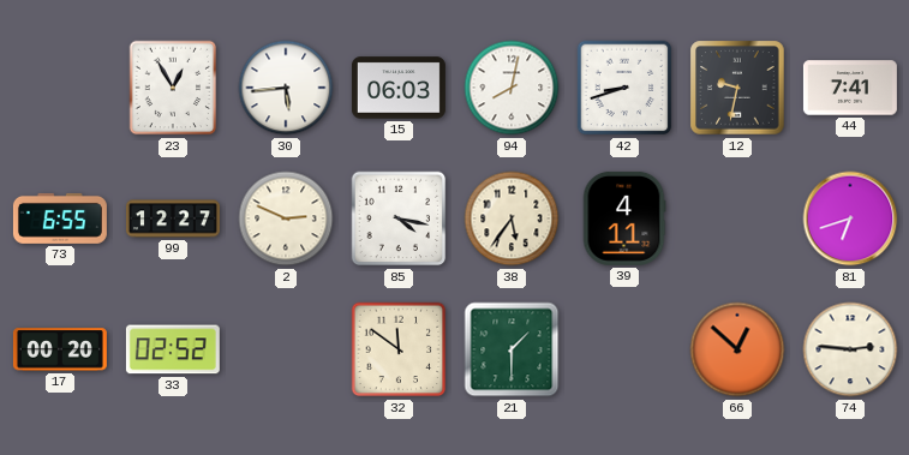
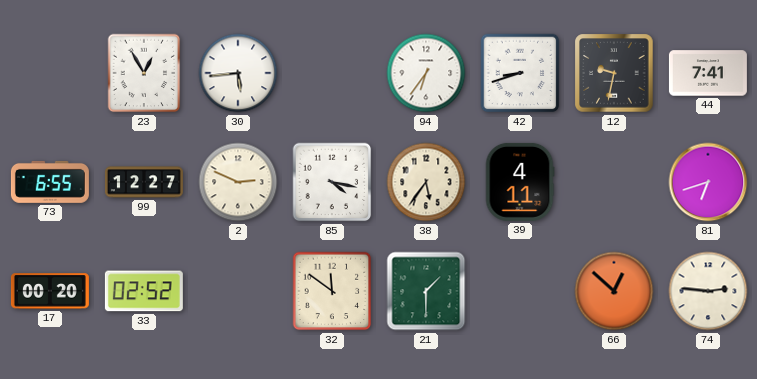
15: 06:03 -> none
94: 8:02 -> 6:36
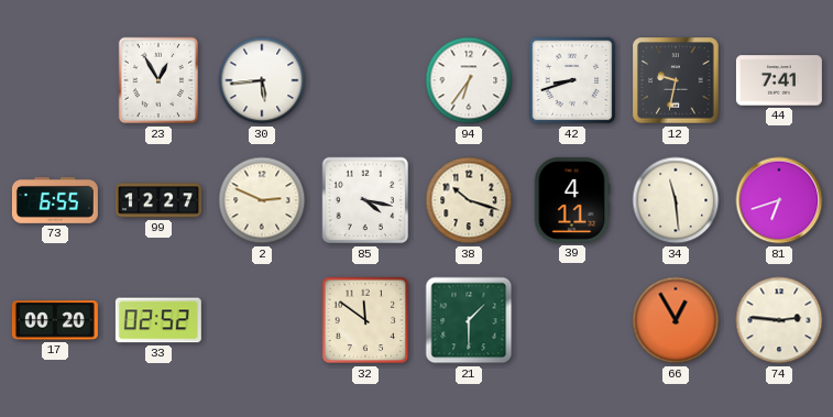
38: 5:36 -> 10:18
34: none -> 11:29
66: 12:52 -> 12:55
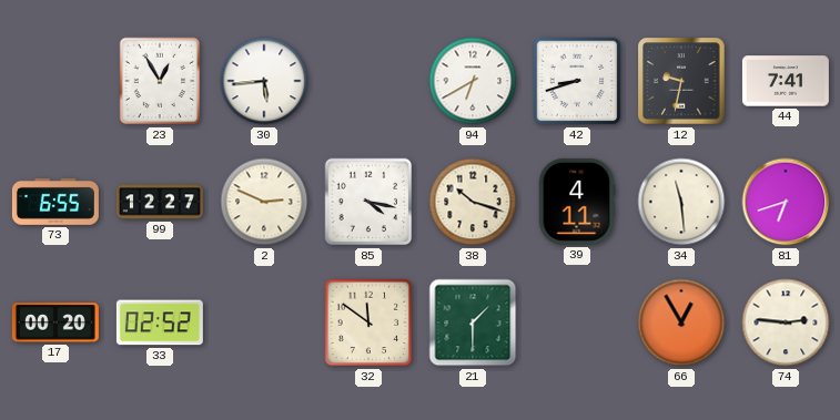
94: 6:36 -> 6:40
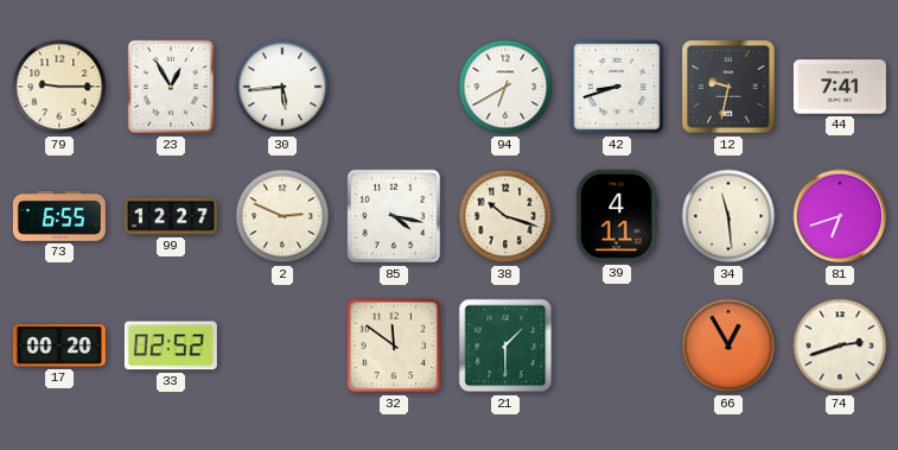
79: none -> 9:15
74: 2:46 -> 2:42
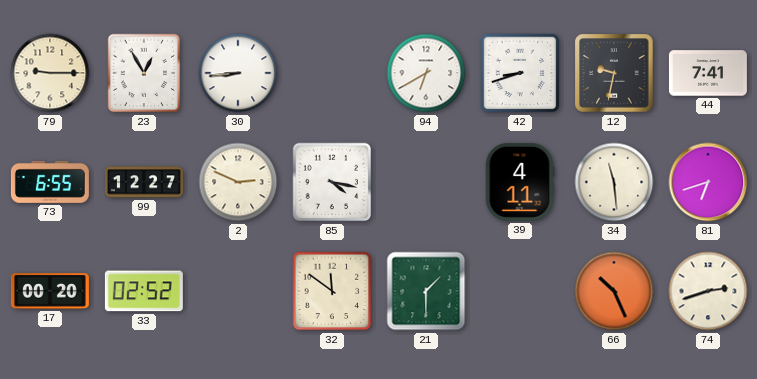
30: 5:44 -> 8:44
38: 10:18 -> none
66: 12:55 -> 10:26
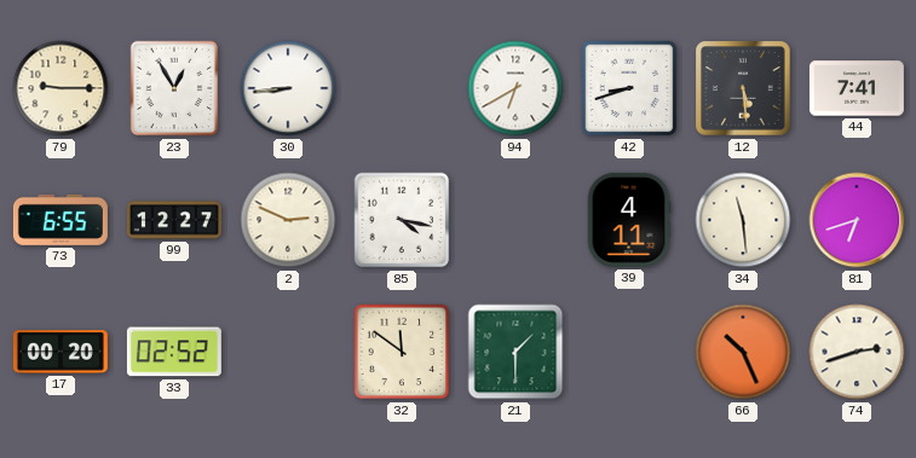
12: 9:32 -> 5:29
